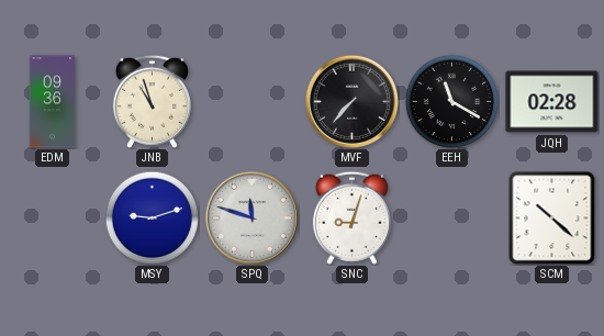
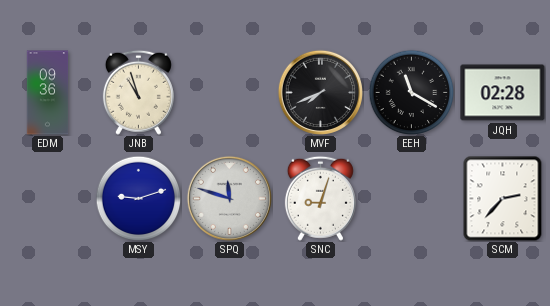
MVF: 7:37 -> 7:41
SCM: 10:22 -> 2:37
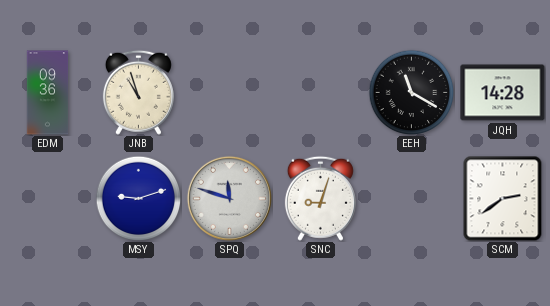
MVF: 7:41 -> none
JQH: 02:28 -> 14:28
SCM: 2:37 -> 2:39
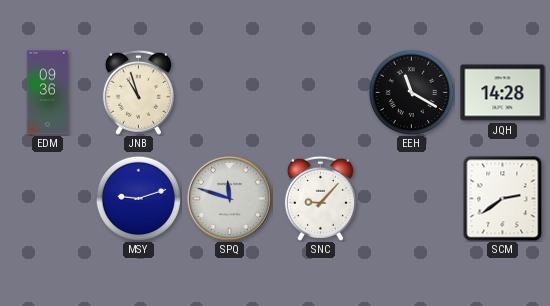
SNC: 9:03 -> 9:07
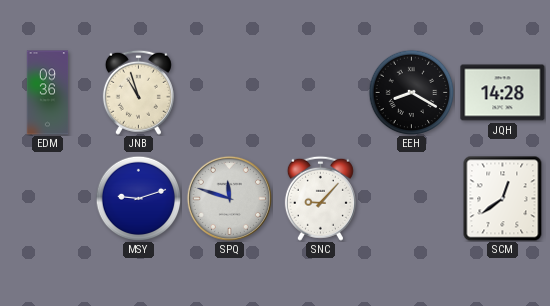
EEH: 11:20 -> 8:20
SCM: 2:39 -> 12:39
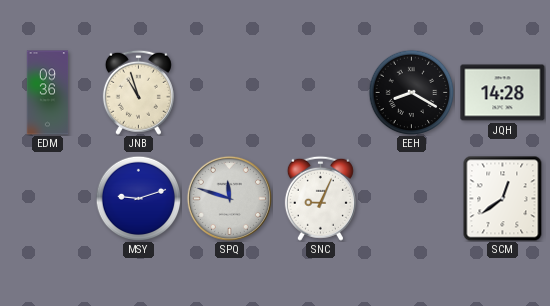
SNC: 9:07 -> 9:04
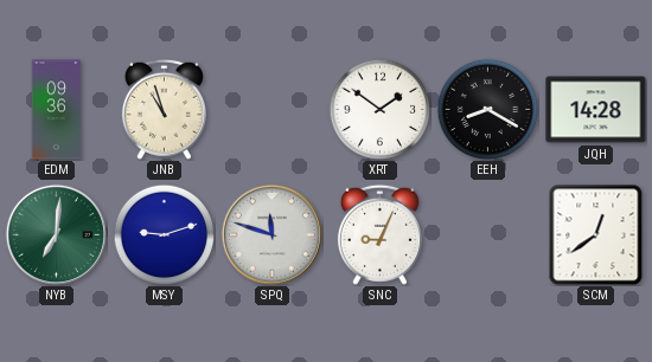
XRT: none -> 1:51
NYB: none -> 7:01
